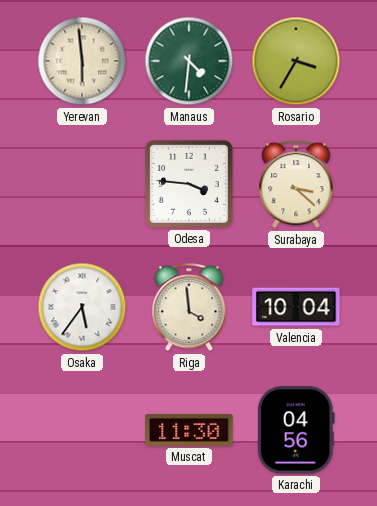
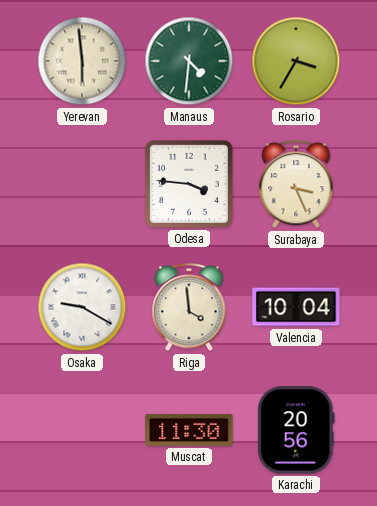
Surabaya: 3:22 -> 3:26
Osaka: 5:36 -> 9:20
Karachi: 04:56 -> 20:56
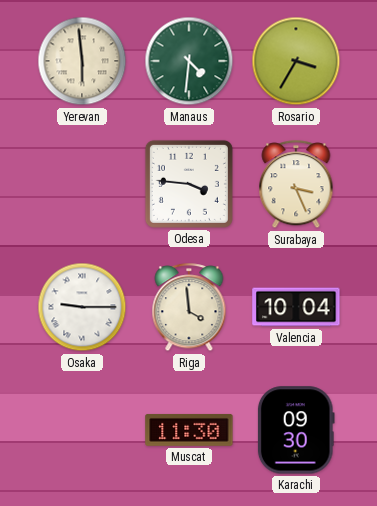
Osaka: 9:20 -> 9:15
Karachi: 20:56 -> 09:30
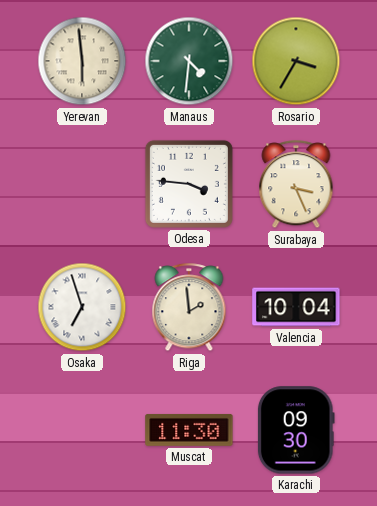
Osaka: 9:15 -> 6:57
Riga: 3:59 -> 1:59
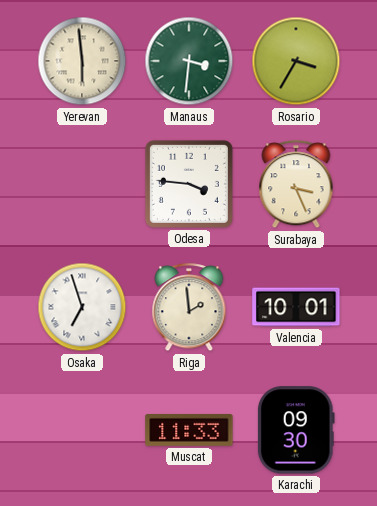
Manaus: 4:31 -> 3:31
Valencia: 10:04 -> 10:01
Muscat: 11:30 -> 11:33
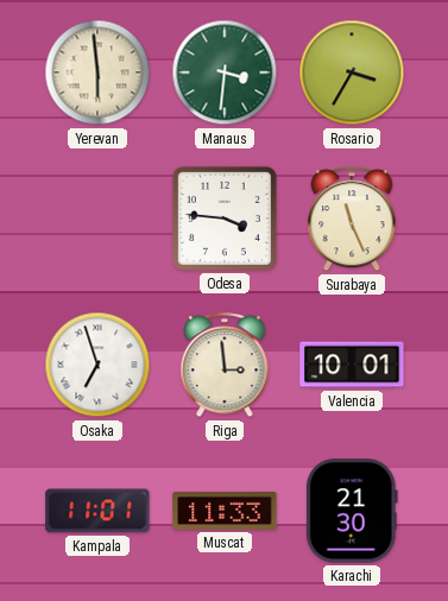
Surabaya: 3:26 -> 11:26
Riga: 1:59 -> 2:59
Kampala: none -> 11:01
Karachi: 09:30 -> 21:30
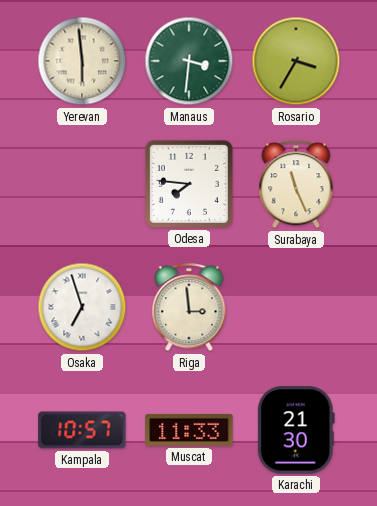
Odesa: 3:46 -> 7:46
Valencia: 10:01 -> none
Kampala: 11:01 -> 10:57
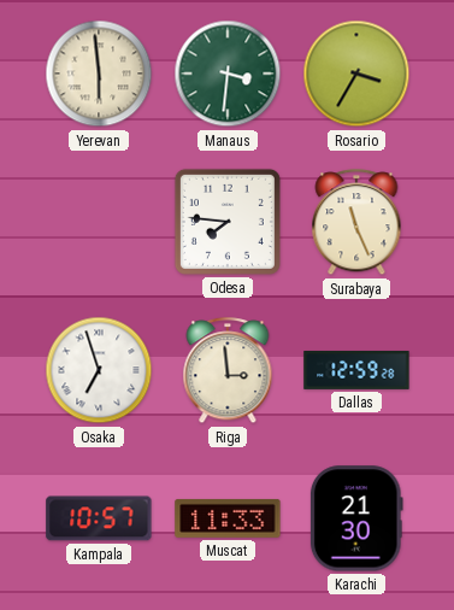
Dallas: none -> 12:59
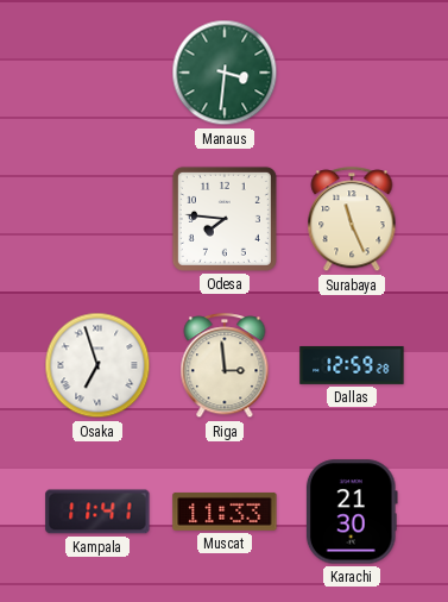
Yerevan: 5:59 -> none
Rosario: 3:35 -> none
Kampala: 10:57 -> 11:41
